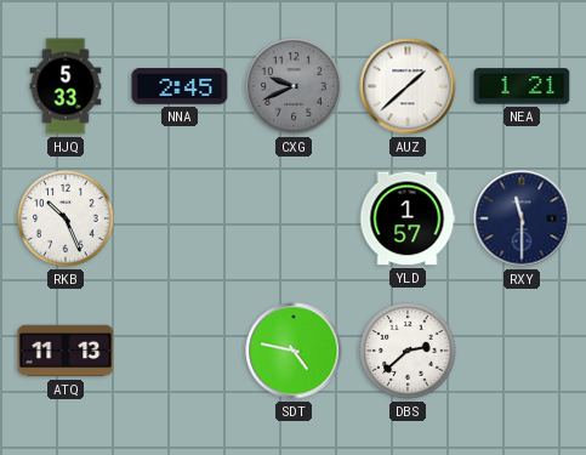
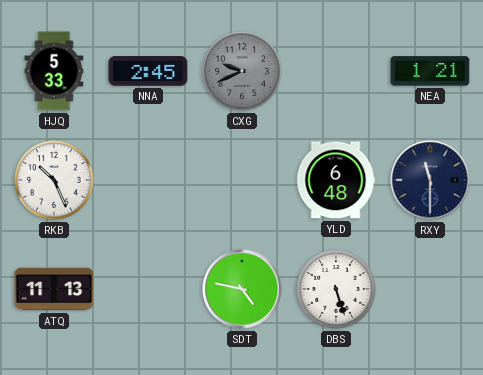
AUZ: 1:38 -> none
YLD: 1:57 -> 6:48
DBS: 2:38 -> 5:27
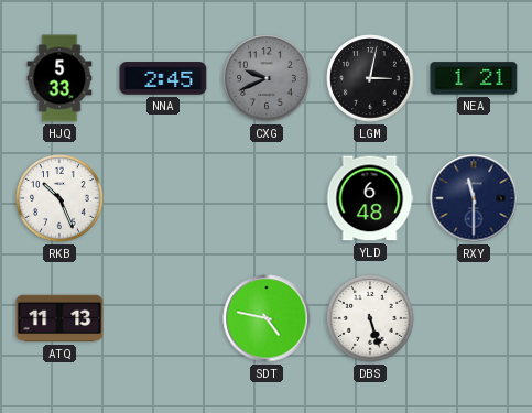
LGM: none -> 3:02
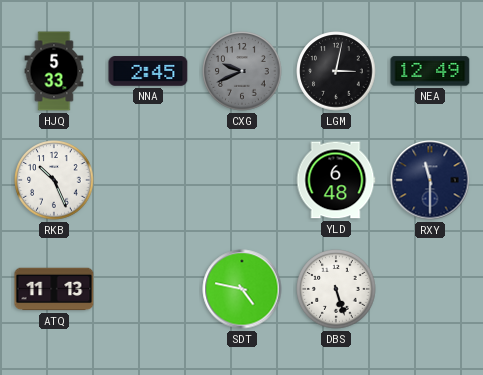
NEA: 1:21 -> 12:49
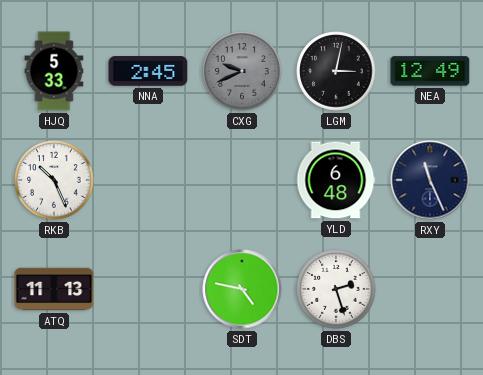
RXY: 11:30 -> 11:26
DBS: 5:27 -> 2:27
